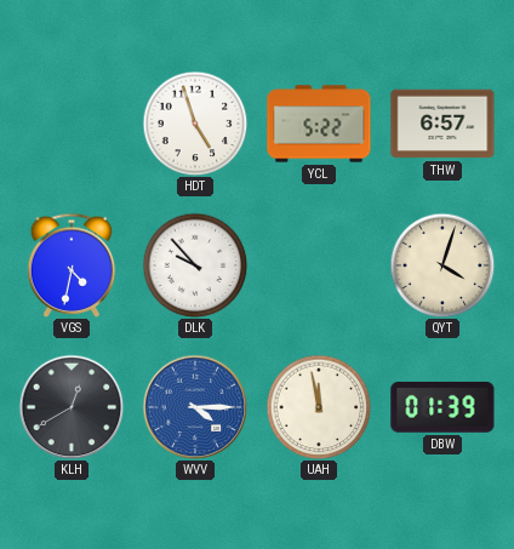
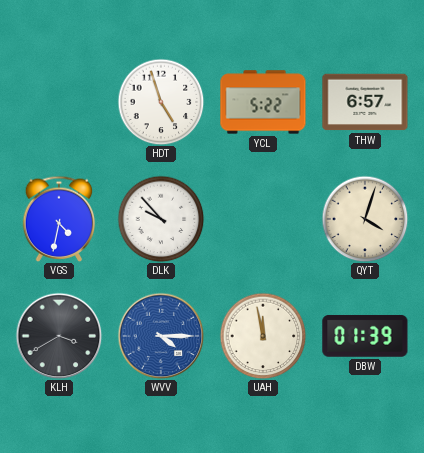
KLH: 12:40 -> 3:40
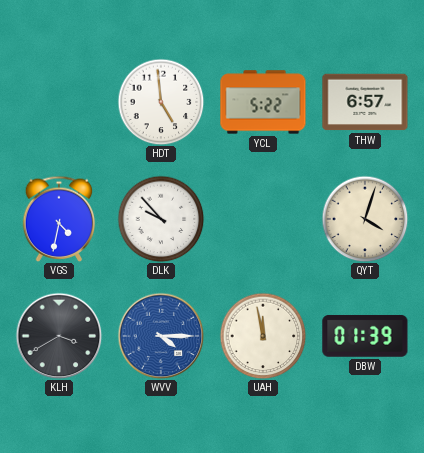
HDT: 4:57 -> 4:59
